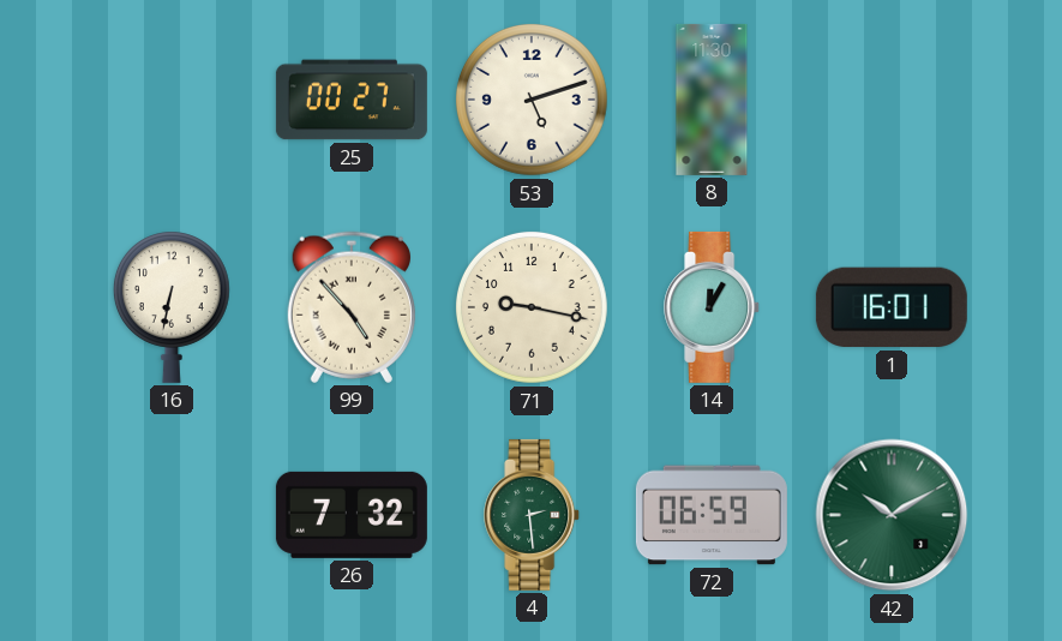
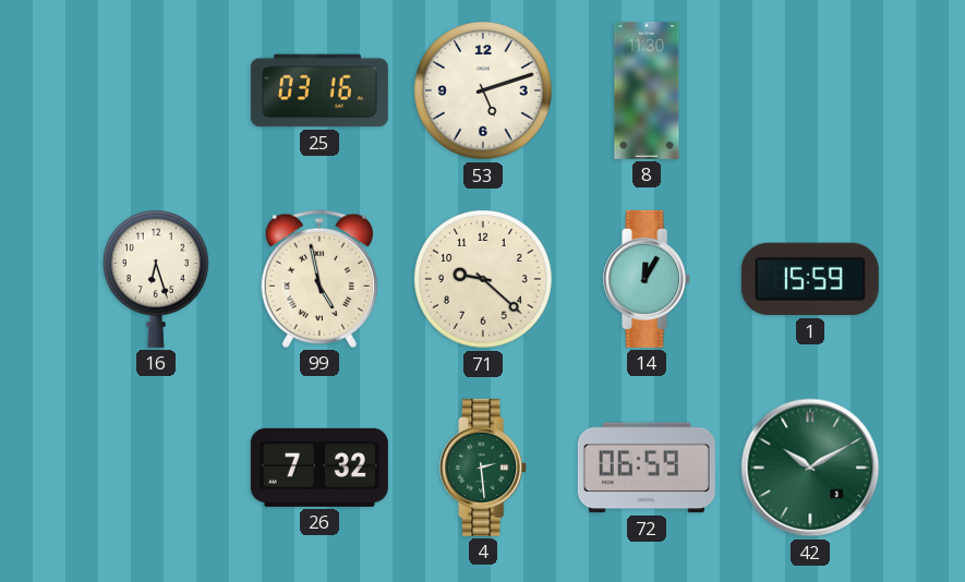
25: 00:27 -> 03:16
16: 6:32 -> 6:27
99: 4:53 -> 4:58
71: 9:17 -> 9:22
1: 16:01 -> 15:59
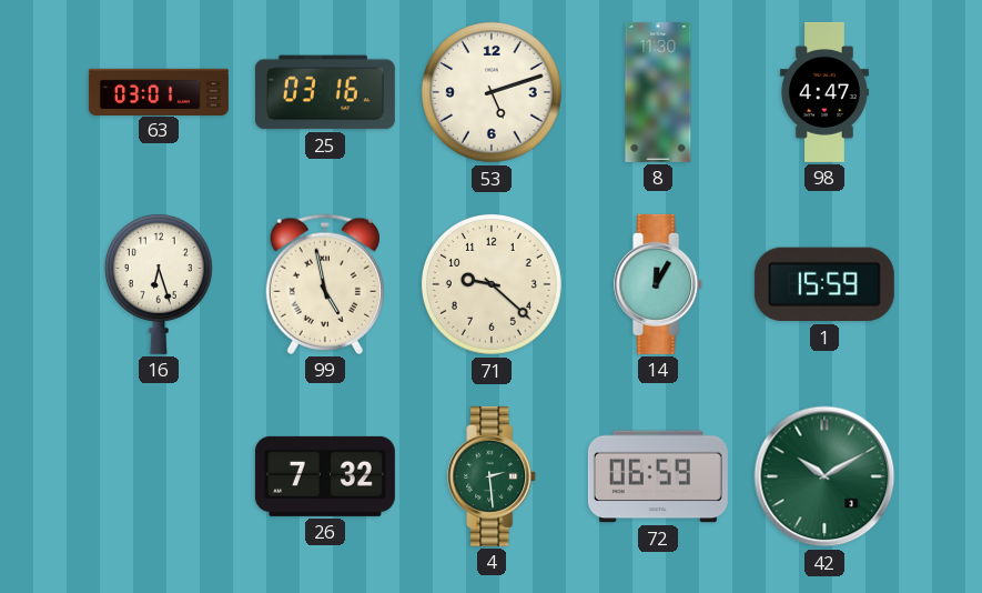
63: none -> 03:01
98: none -> 4:47
